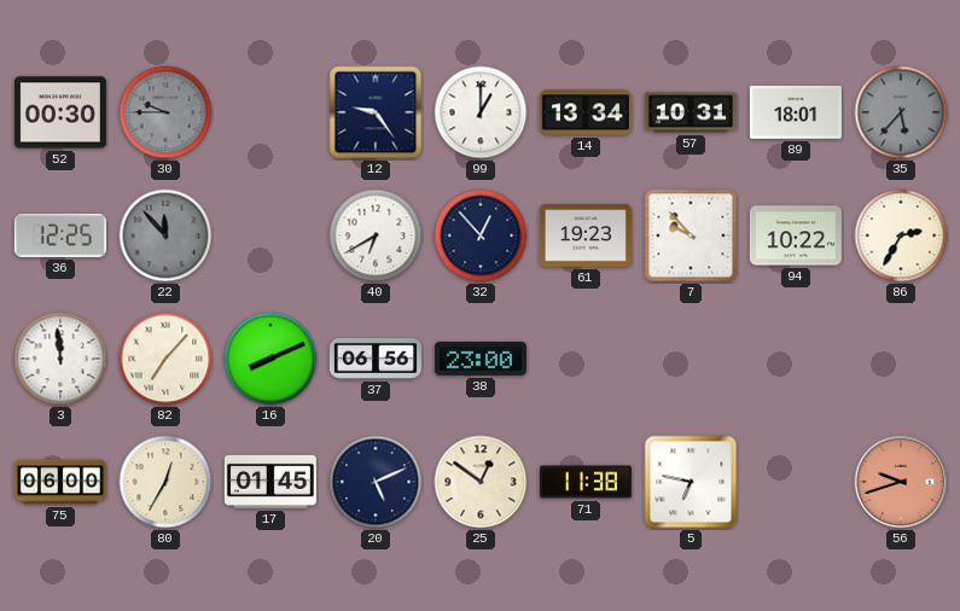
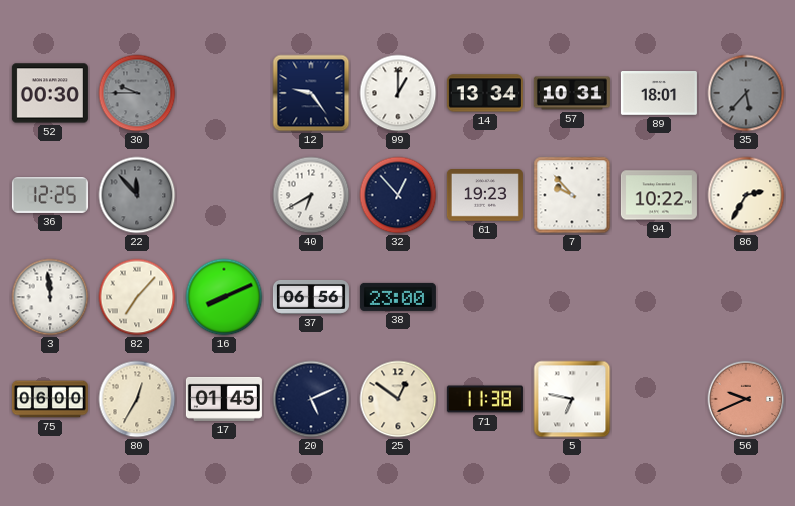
56: 9:42 -> 9:41
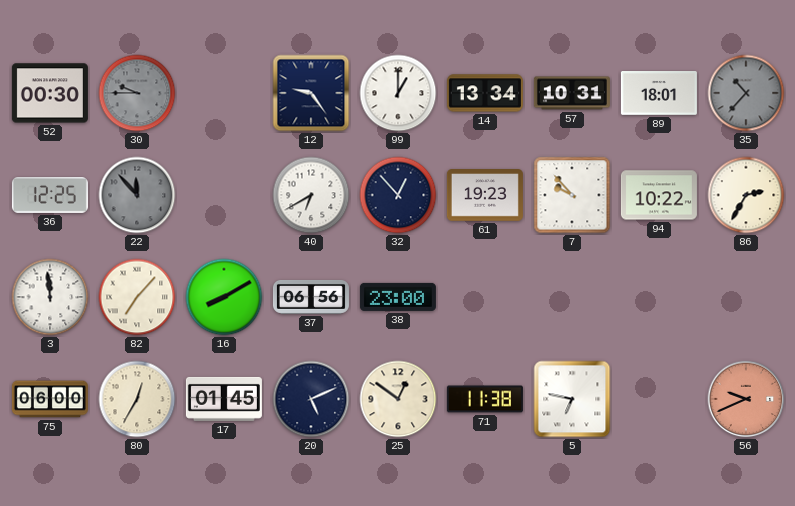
35: 5:37 -> 10:37
16: 8:11 -> 8:10
